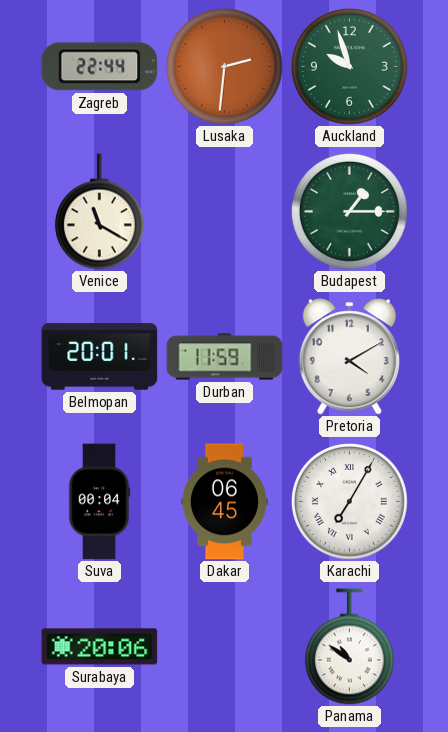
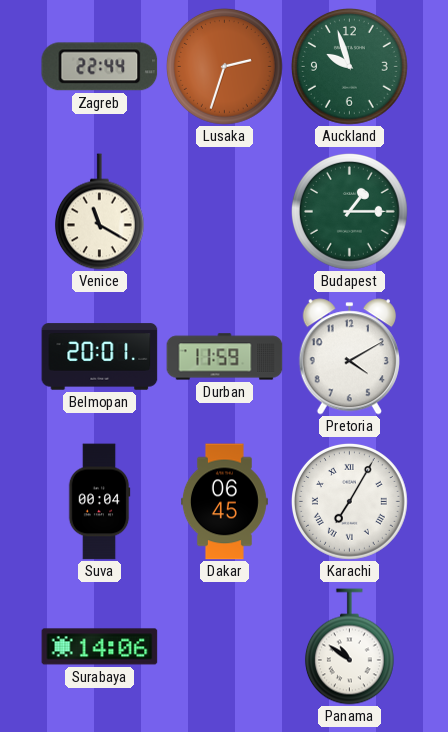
Lusaka: 2:31 -> 2:33
Surabaya: 20:06 -> 14:06
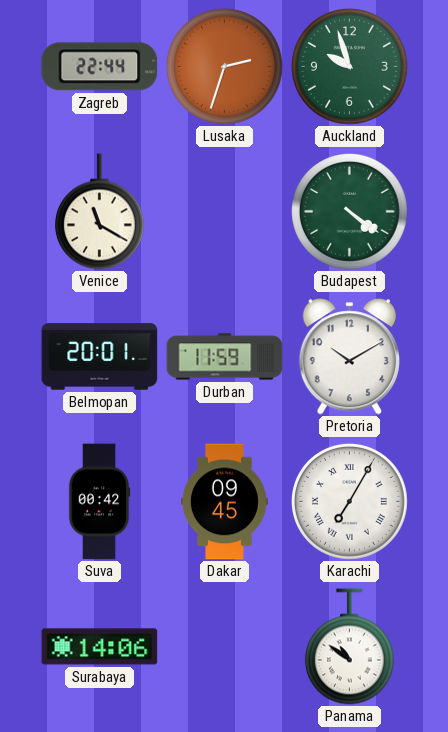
Budapest: 1:15 -> 4:21
Pretoria: 4:10 -> 10:10
Suva: 00:04 -> 00:42
Dakar: 06:45 -> 09:45
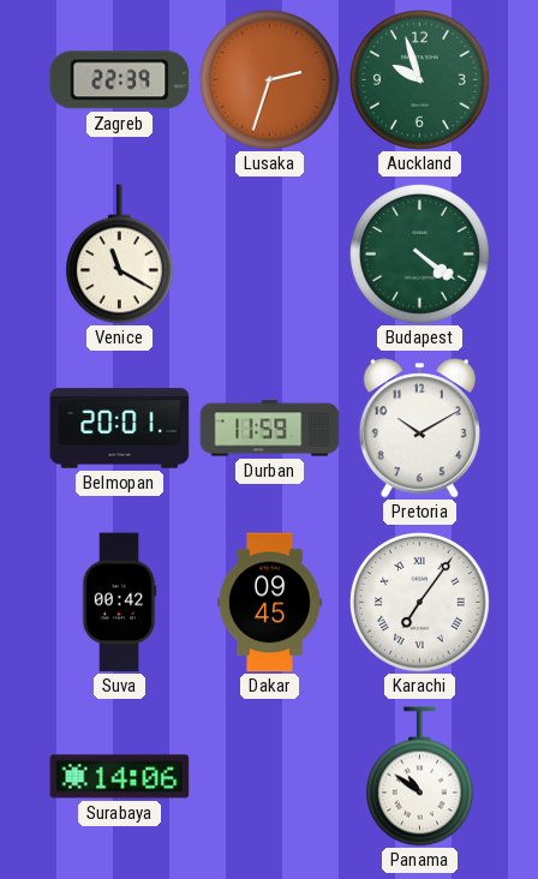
Zagreb: 22:44 -> 22:39
Karachi: 7:05 -> 7:06
